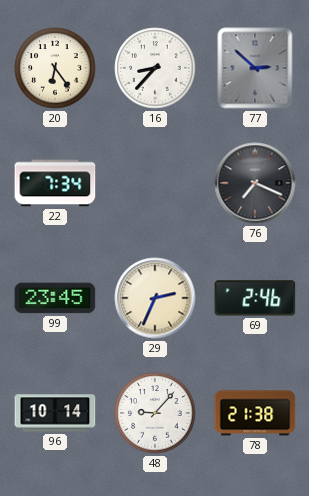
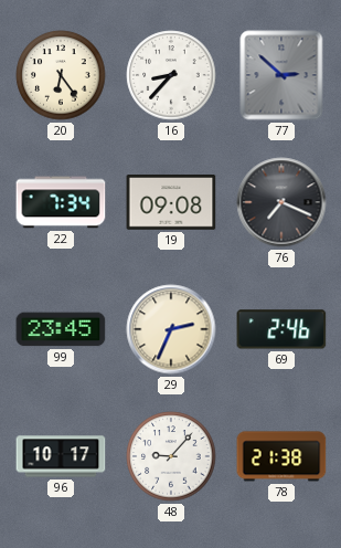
19: none -> 09:08
96: 10:14 -> 10:17
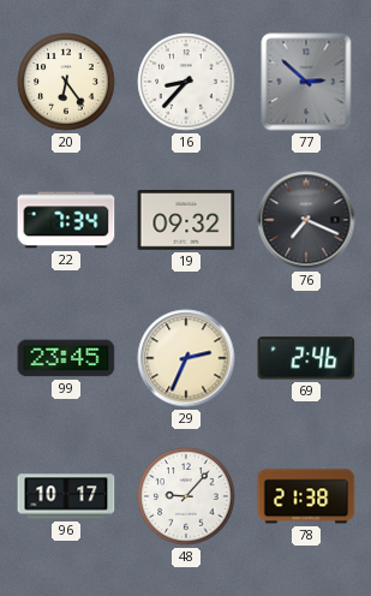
19: 09:08 -> 09:32
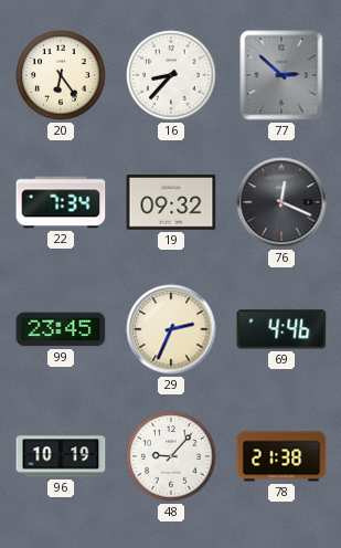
76: 7:19 -> 12:19
69: 2:46 -> 4:46
96: 10:17 -> 10:19
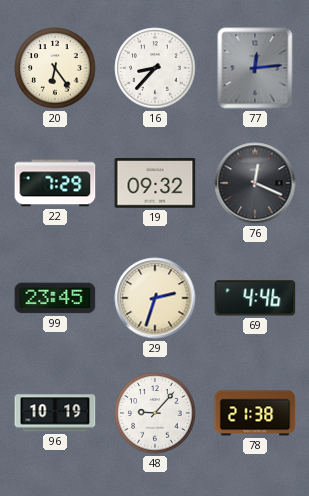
77: 2:52 -> 12:14
22: 7:34 -> 7:29
29: 2:34 -> 2:33
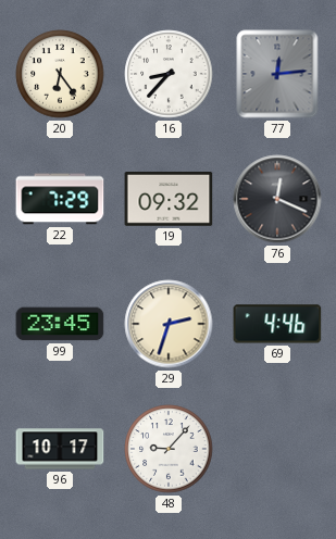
96: 10:19 -> 10:17
78: 21:38 -> none
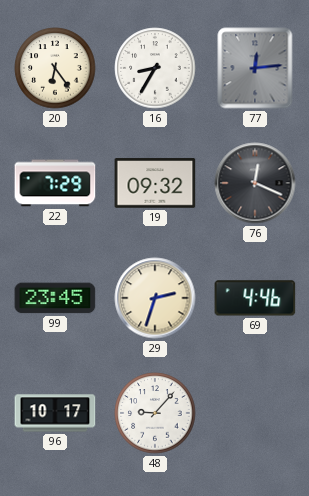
16: 8:37 -> 8:35
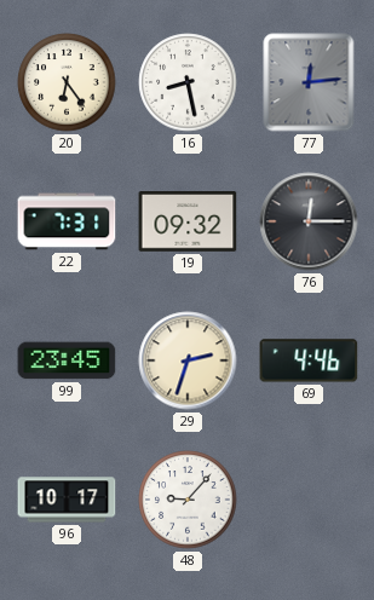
16: 8:35 -> 8:28
22: 7:29 -> 7:31
76: 12:19 -> 12:15
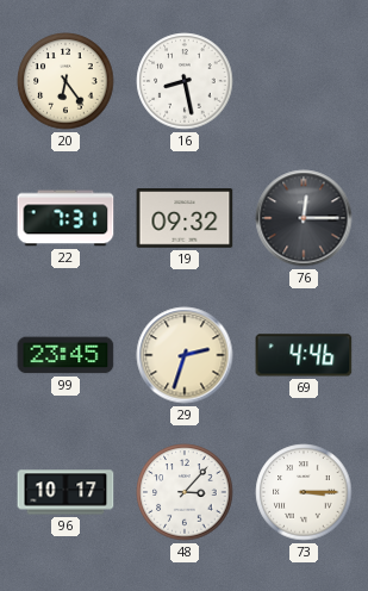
77: 12:14 -> none
48: 9:07 -> 3:07
73: none -> 3:15
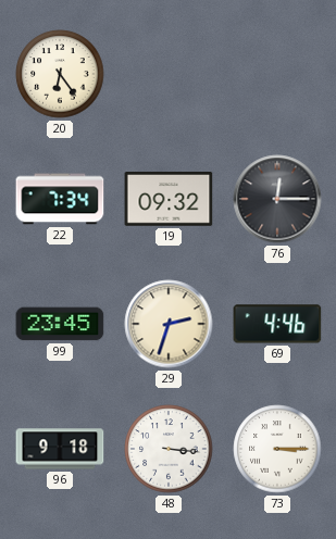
16: 8:28 -> none
22: 7:31 -> 7:34
96: 10:17 -> 9:18
48: 3:07 -> 3:16
